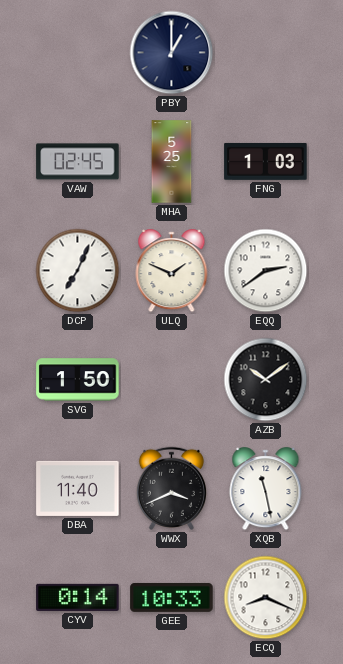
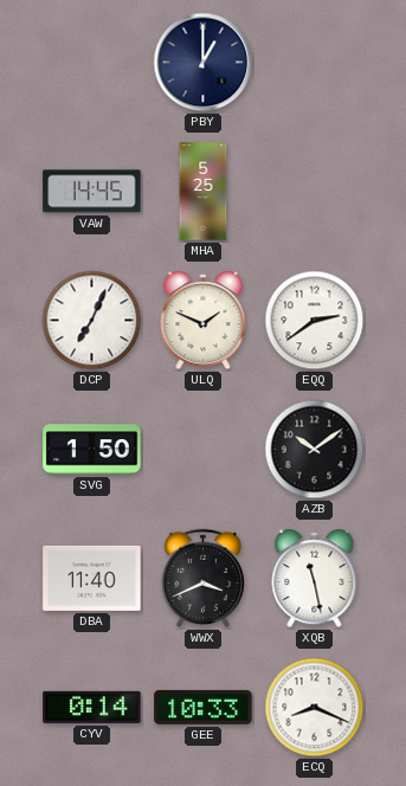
VAW: 02:45 -> 14:45
FNG: 1:03 -> none
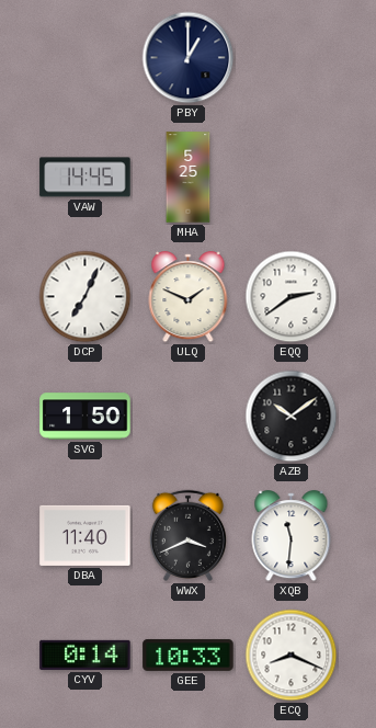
XQB: 11:28 -> 11:31
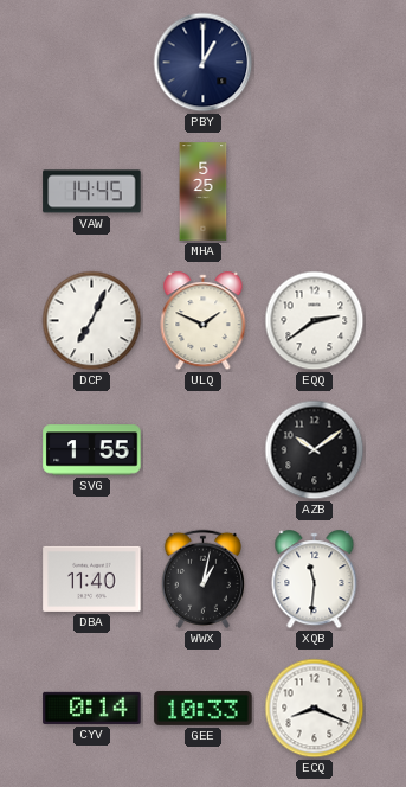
SVG: 1:50 -> 1:55
WWX: 3:41 -> 1:02
